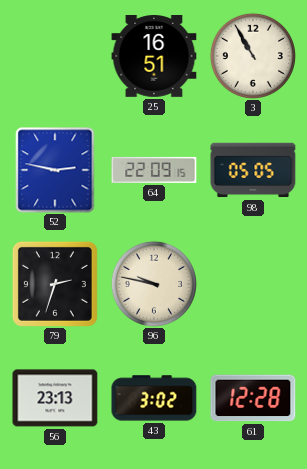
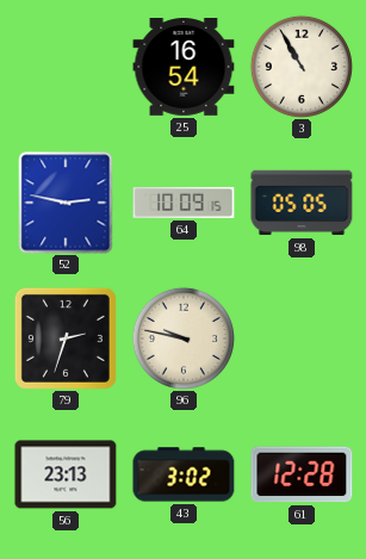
25: 16:51 -> 16:54
64: 22:09 -> 10:09
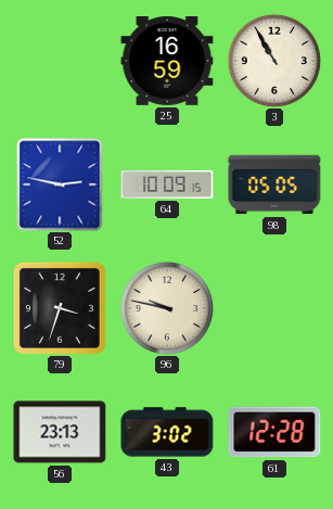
25: 16:54 -> 16:59
79: 2:33 -> 3:33
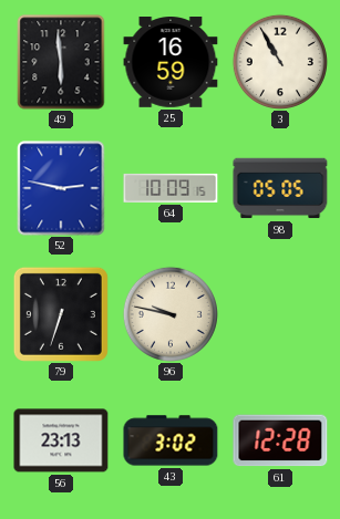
49: none -> 5:59
79: 3:33 -> 6:33
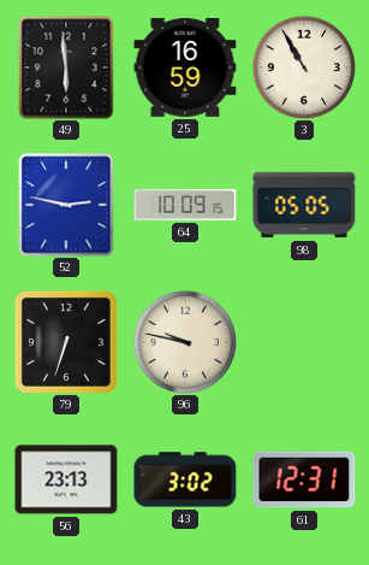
61: 12:28 -> 12:31
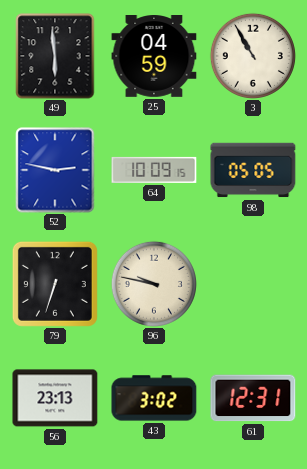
25: 16:59 -> 04:59
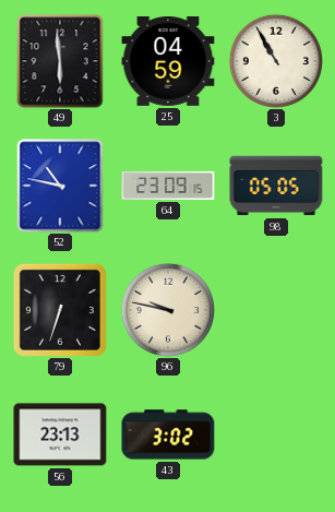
52: 2:47 -> 10:47
64: 10:09 -> 23:09
61: 12:31 -> none
